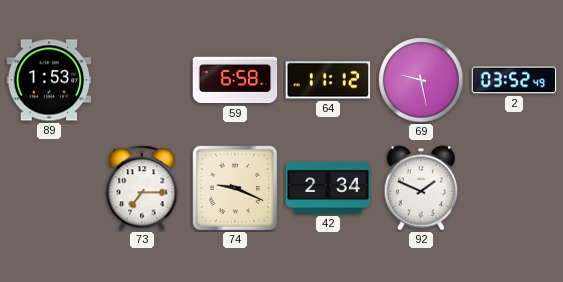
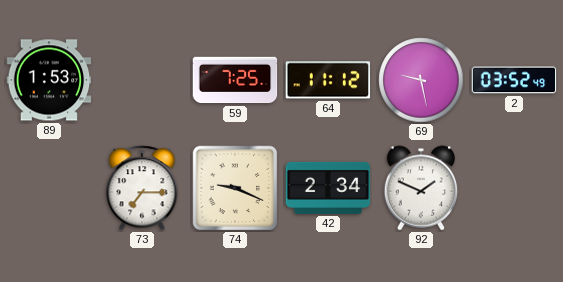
59: 6:58 -> 7:25
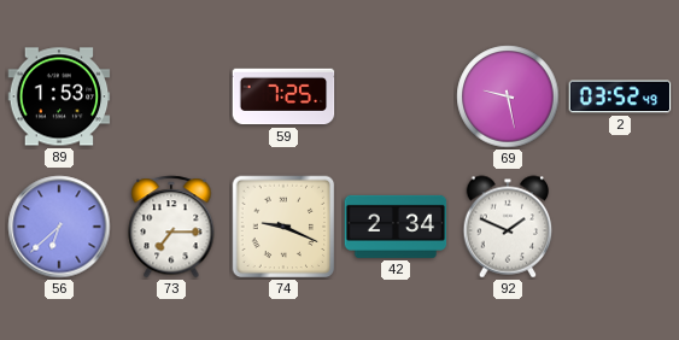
64: 11:12 -> none
56: none -> 6:38
